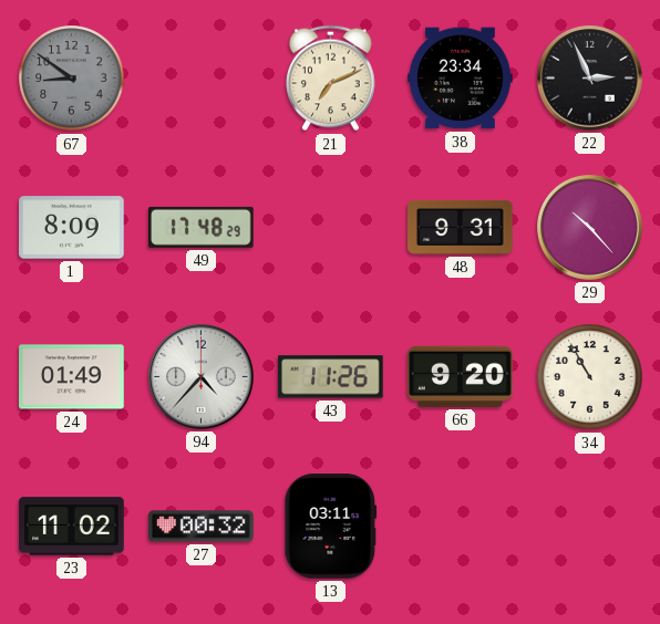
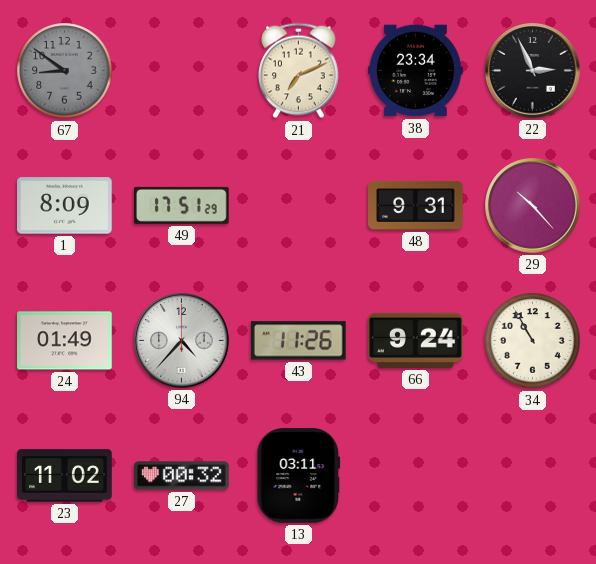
49: 17:48 -> 17:51
66: 9:20 -> 9:24
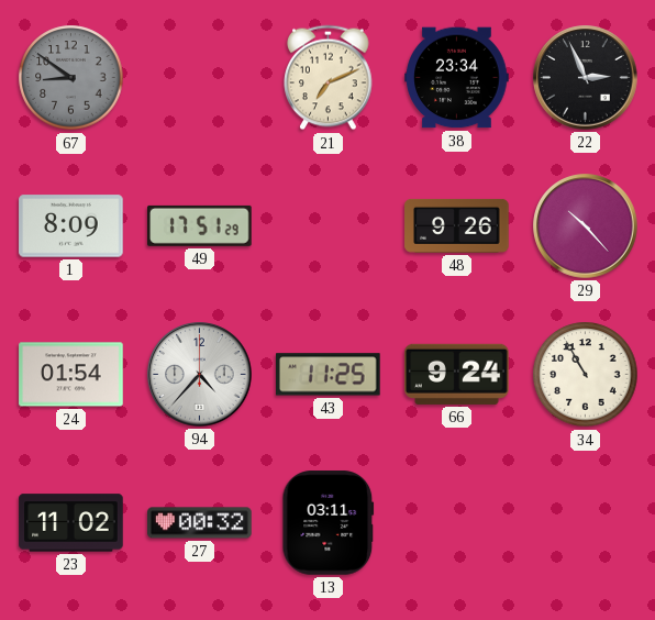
48: 9:31 -> 9:26
24: 01:49 -> 01:54
43: 11:26 -> 11:25
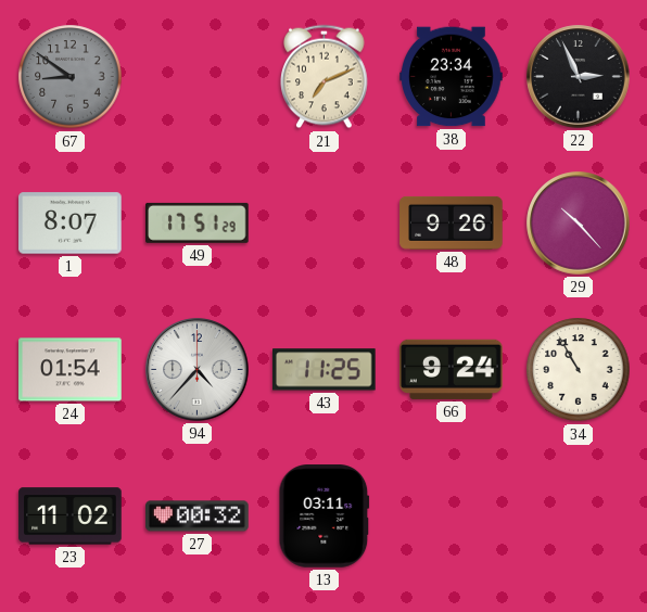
1: 8:09 -> 8:07
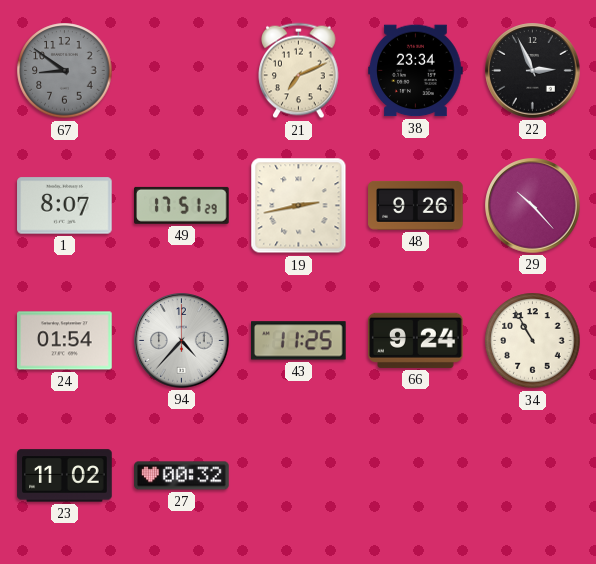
19: none -> 2:43
13: 03:11 -> none
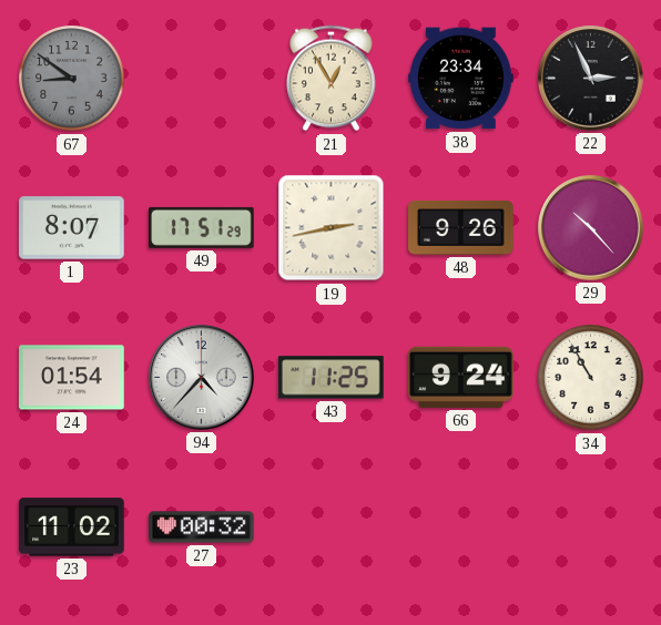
21: 7:11 -> 12:55
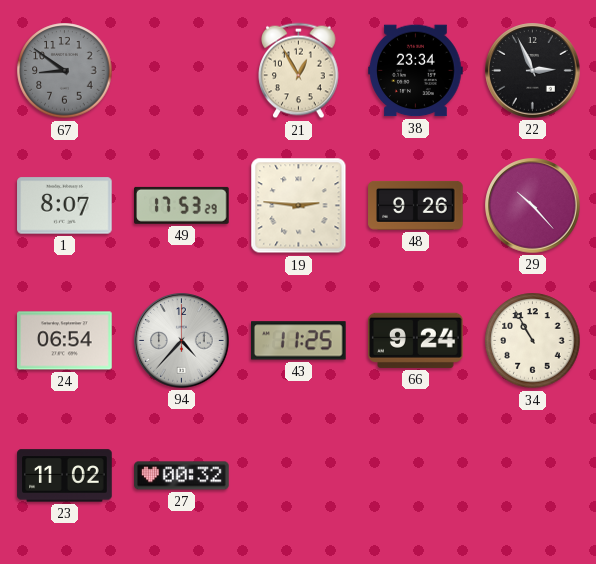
49: 17:51 -> 17:53
19: 2:43 -> 2:46
24: 01:54 -> 06:54
